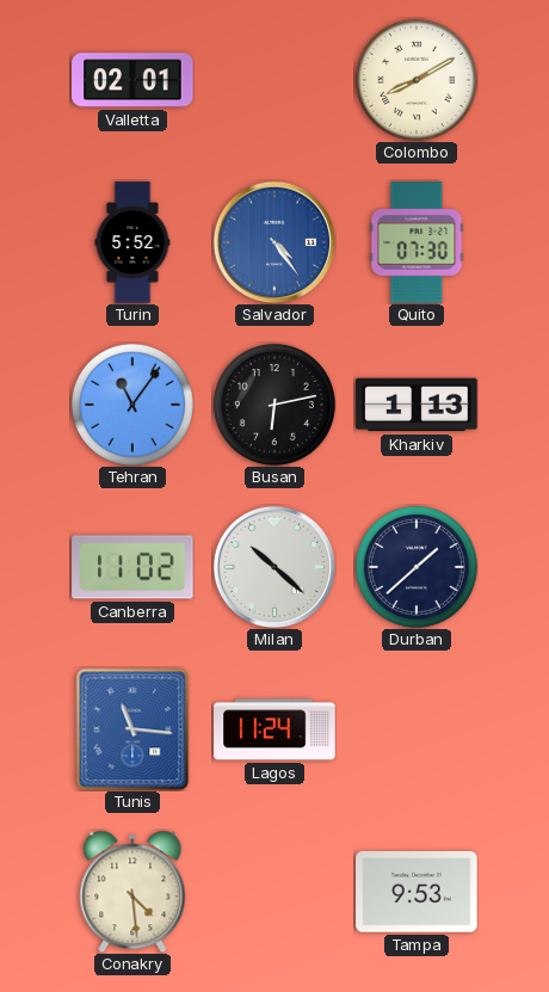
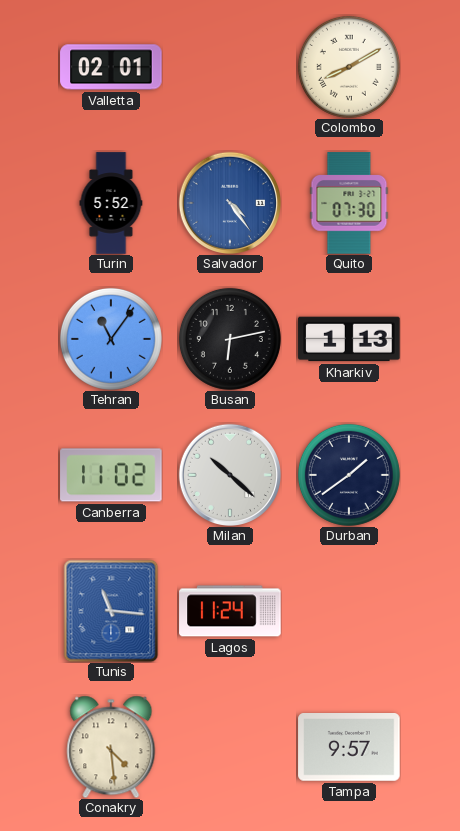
Durban: 1:38 -> 1:39
Tampa: 9:53 -> 9:57
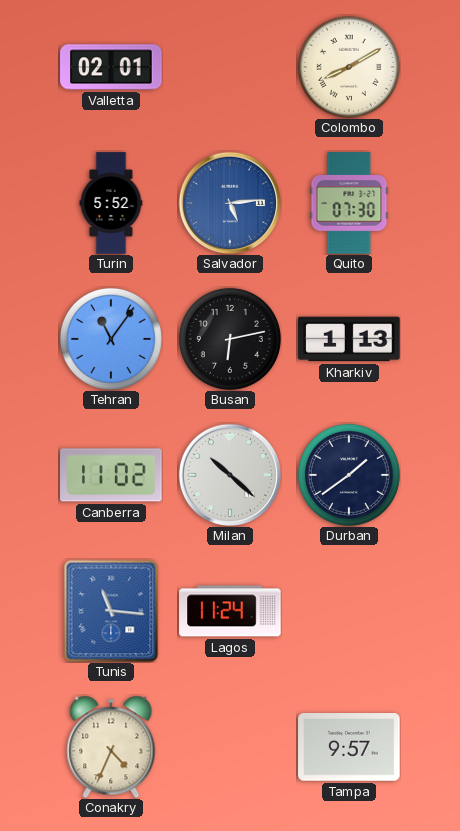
Salvador: 4:24 -> 5:14
Conakry: 4:29 -> 4:34
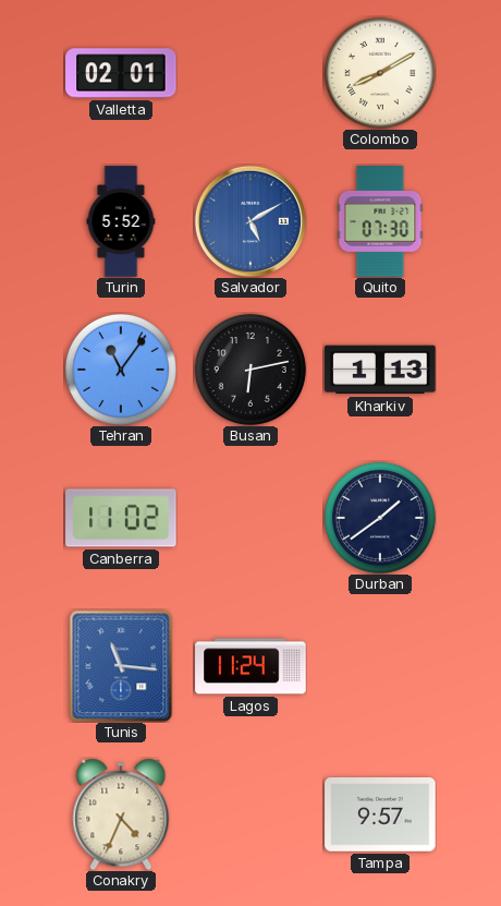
Salvador: 5:14 -> 5:10
Milan: 10:22 -> none
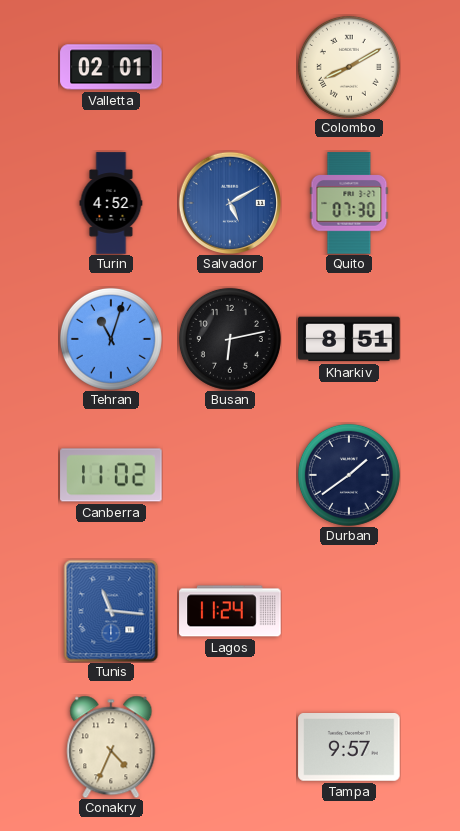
Turin: 5:52 -> 4:52
Tehran: 11:06 -> 11:03
Kharkiv: 1:13 -> 8:51
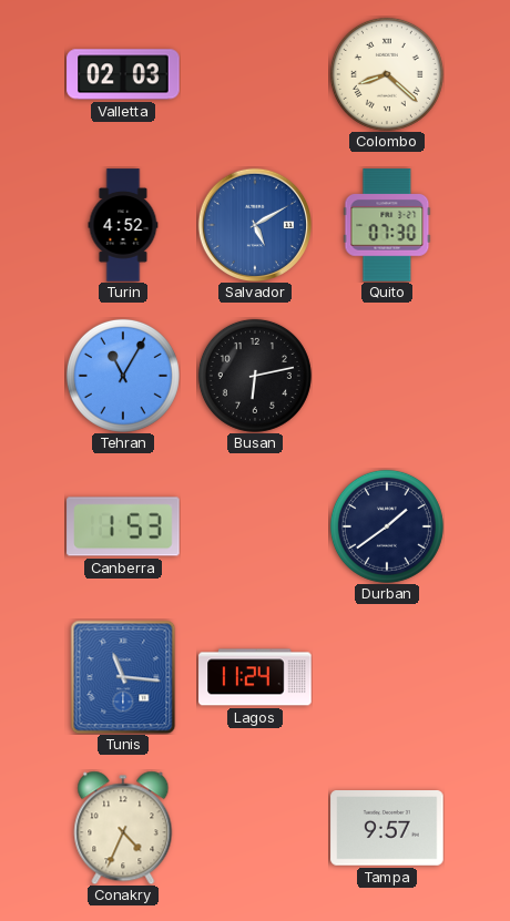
Valletta: 02:01 -> 02:03
Colombo: 8:10 -> 8:22
Tehran: 11:03 -> 11:05
Kharkiv: 8:51 -> none
Canberra: 11:02 -> 1:53
